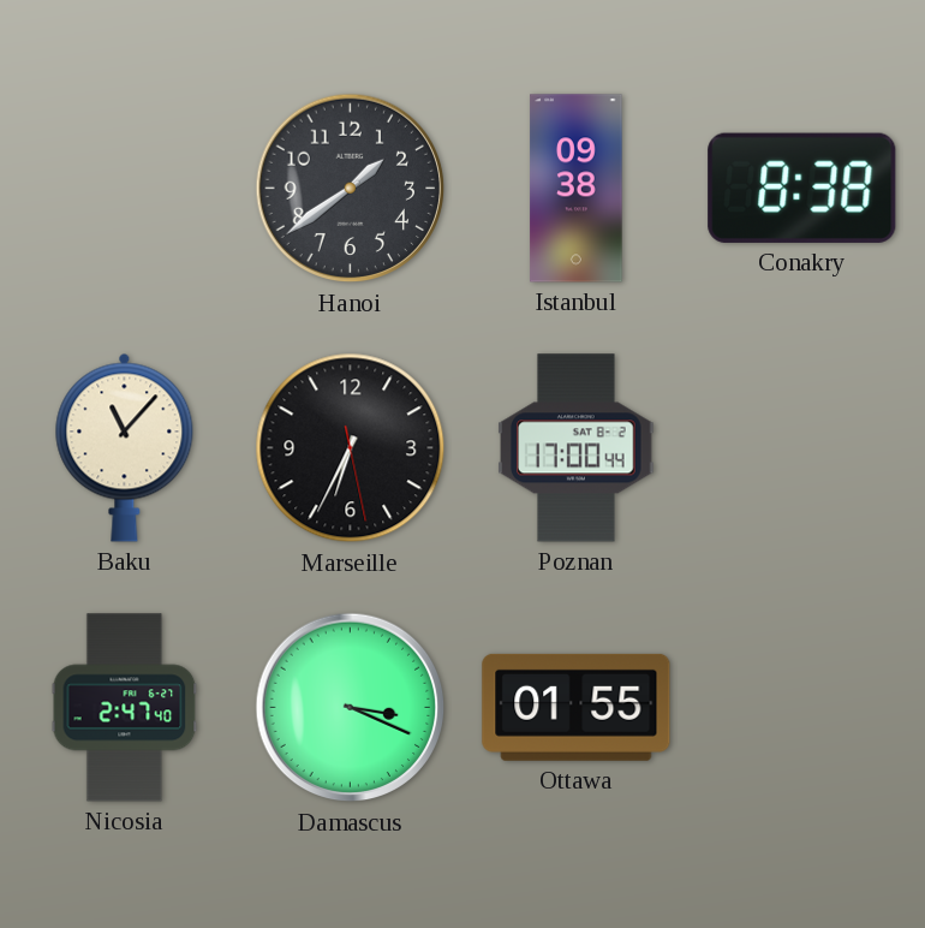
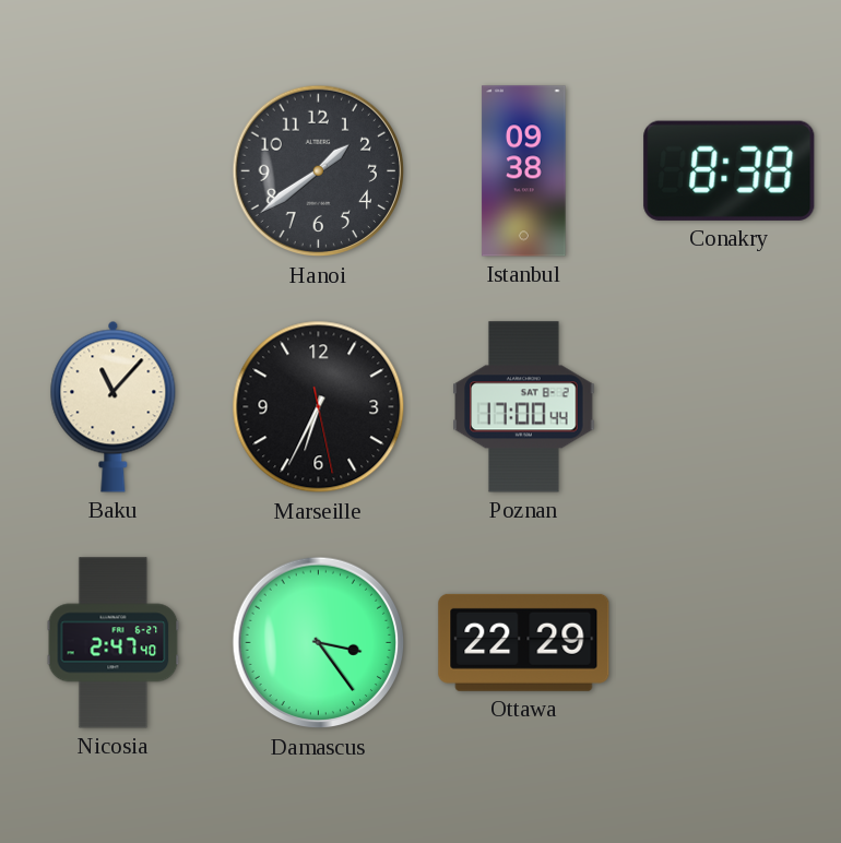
Damascus: 3:19 -> 3:24
Ottawa: 01:55 -> 22:29
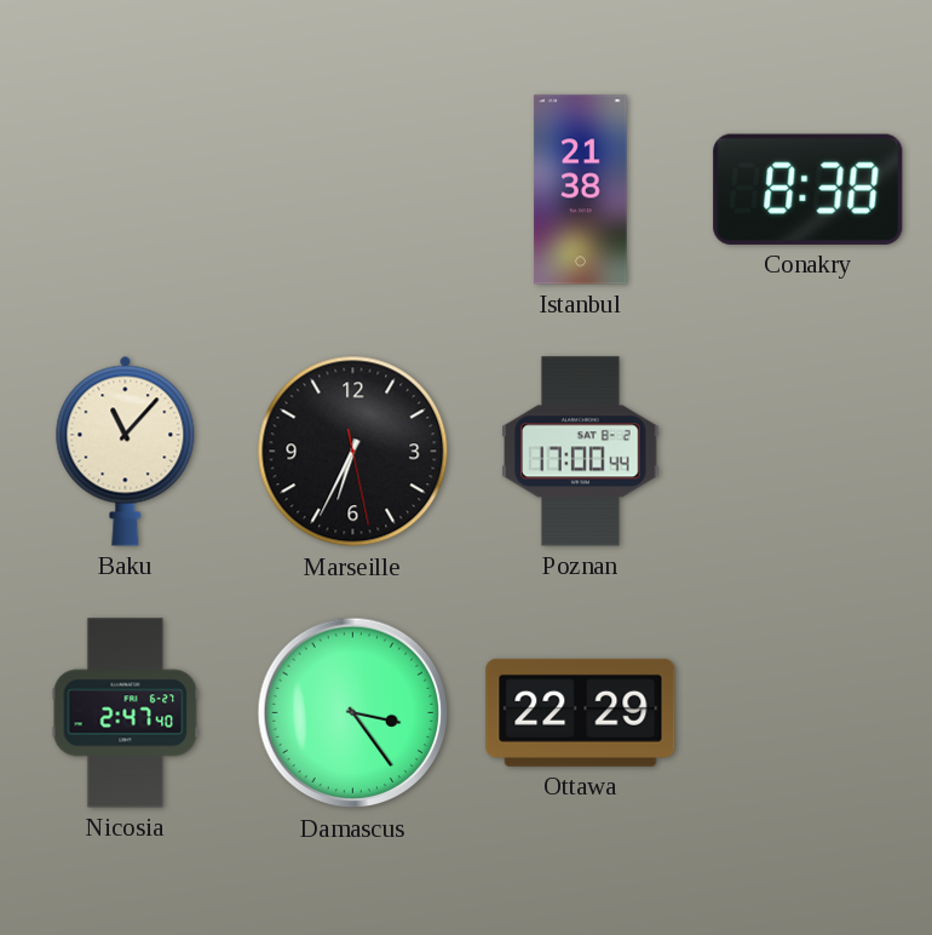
Hanoi: 1:39 -> none
Istanbul: 09:38 -> 21:38
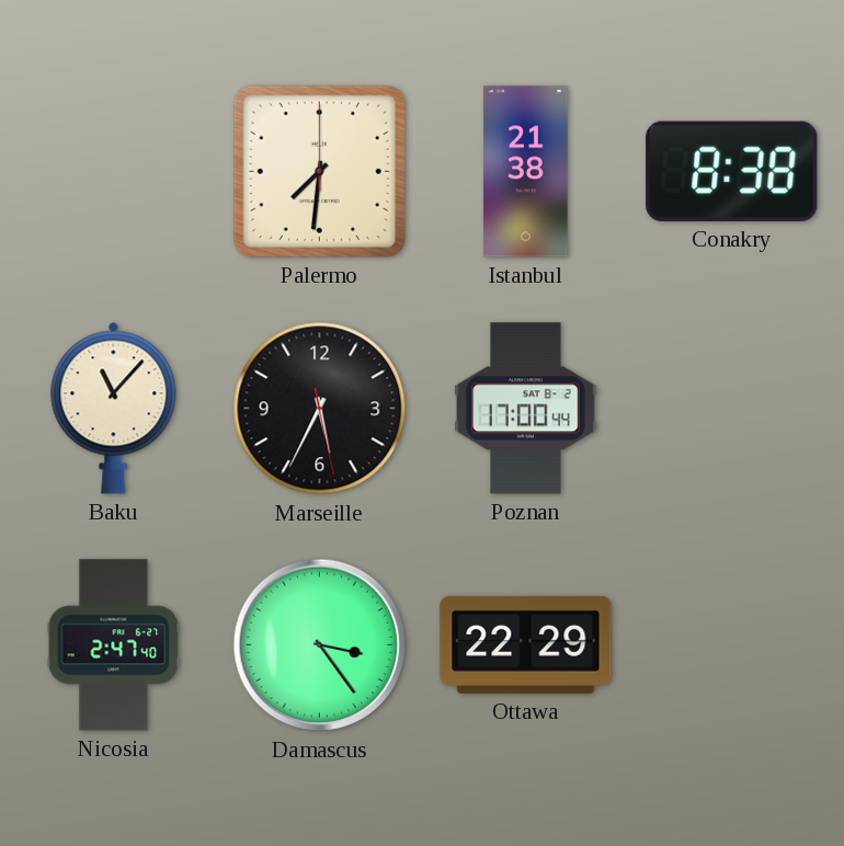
Palermo: none -> 7:31
Marseille: 6:34 -> 5:34
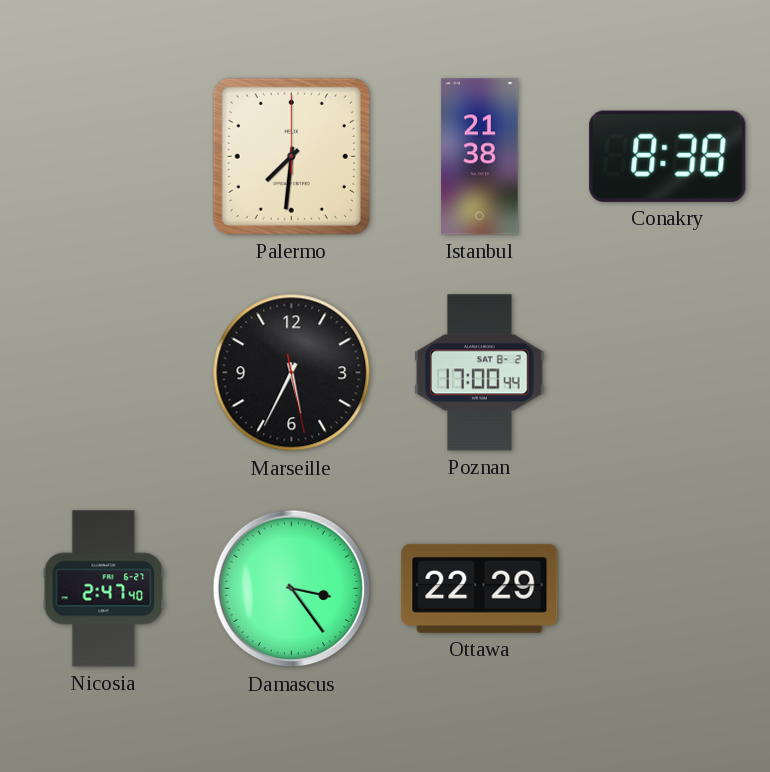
Baku: 11:07 -> none
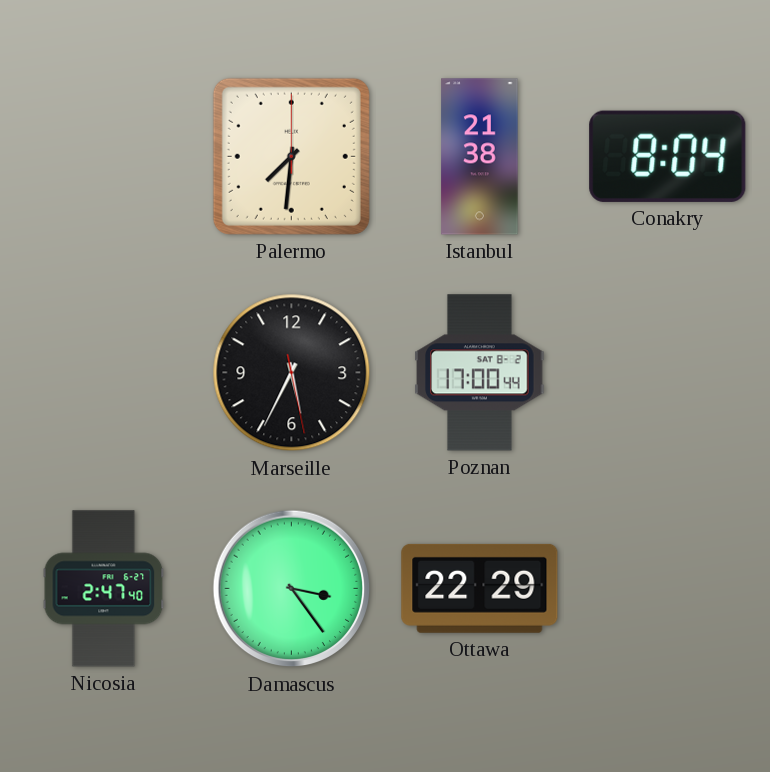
Conakry: 8:38 -> 8:04
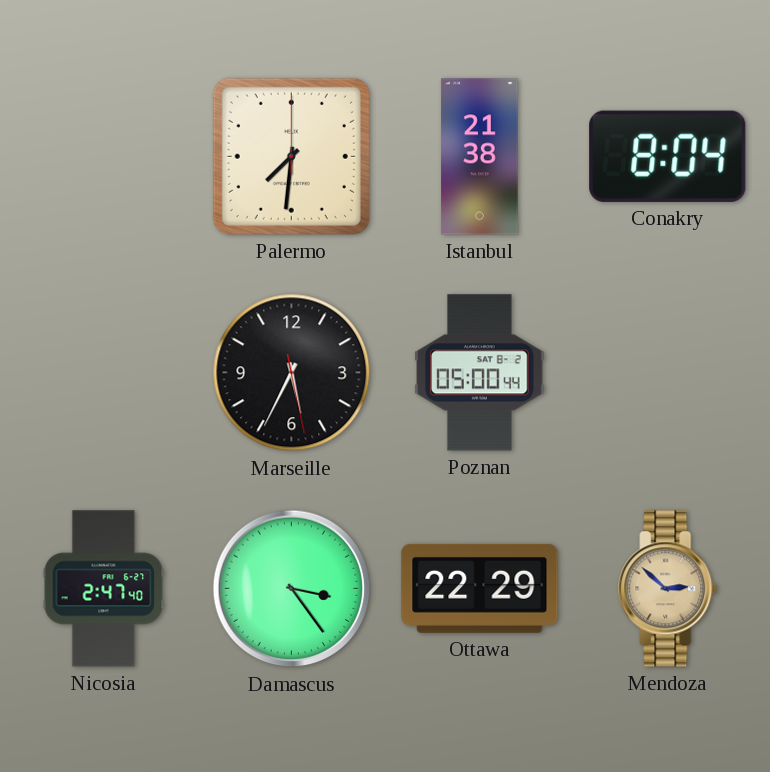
Poznan: 17:00 -> 05:00
Mendoza: none -> 2:52
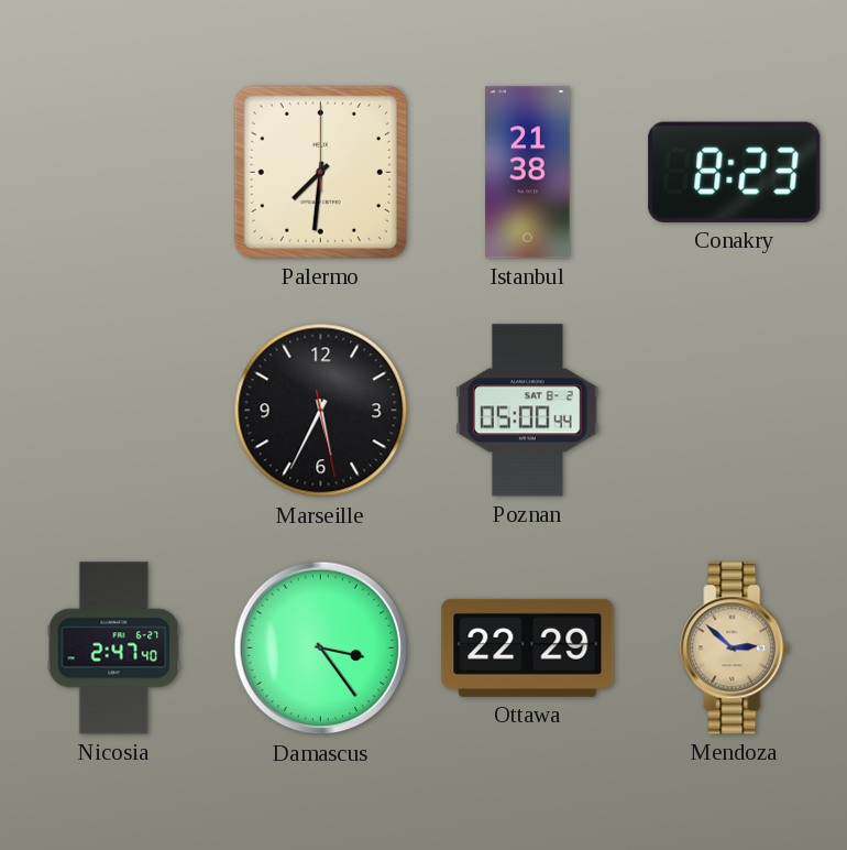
Conakry: 8:04 -> 8:23
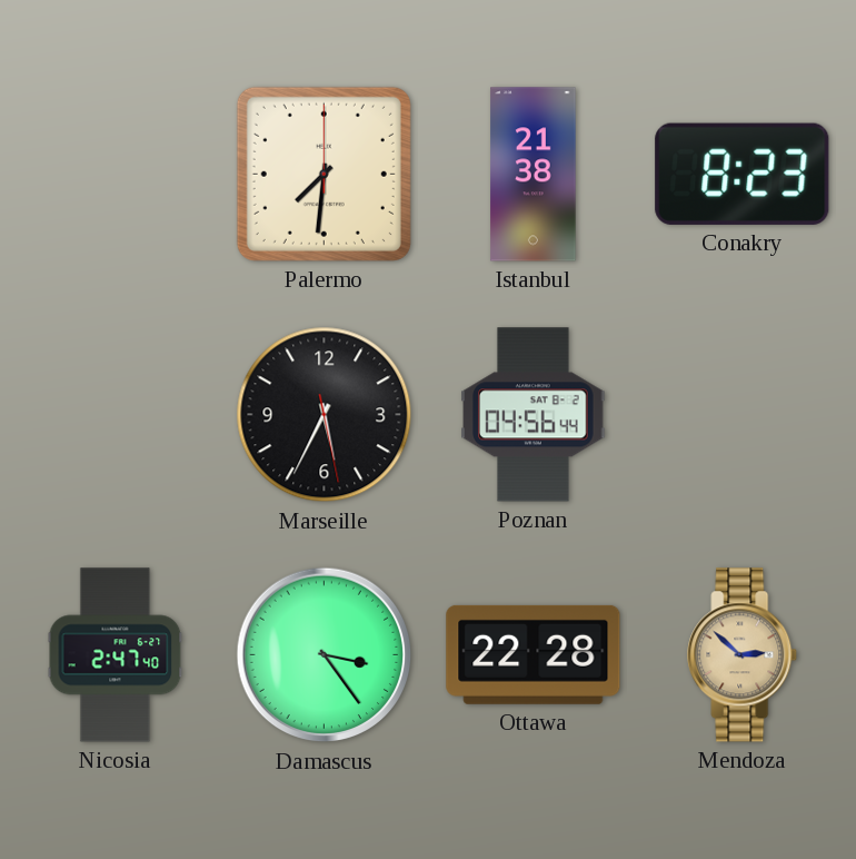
Poznan: 05:00 -> 04:56
Ottawa: 22:29 -> 22:28
